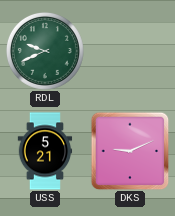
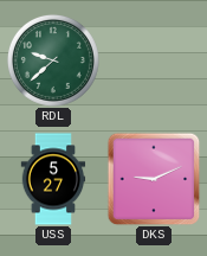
RDL: 9:41 -> 9:38
USS: 5:21 -> 5:27
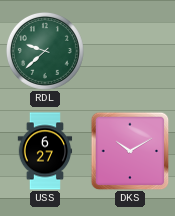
USS: 5:27 -> 6:27
DKS: 9:11 -> 10:10
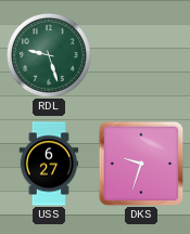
RDL: 9:38 -> 9:27
DKS: 10:10 -> 9:33
